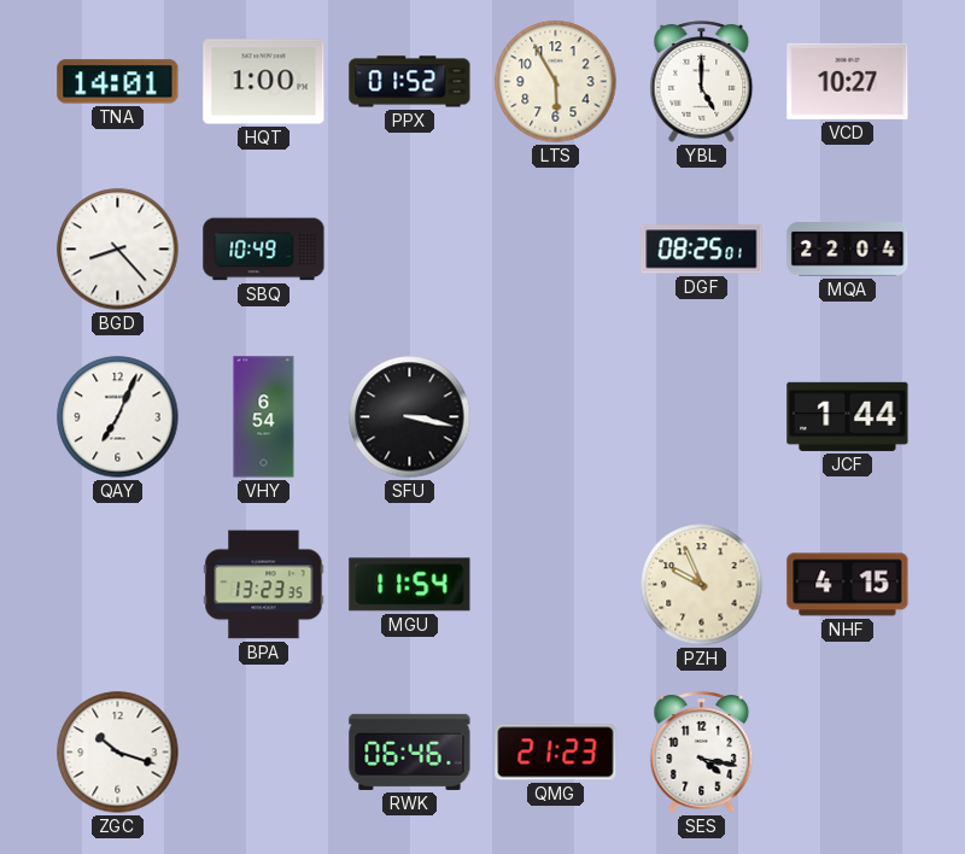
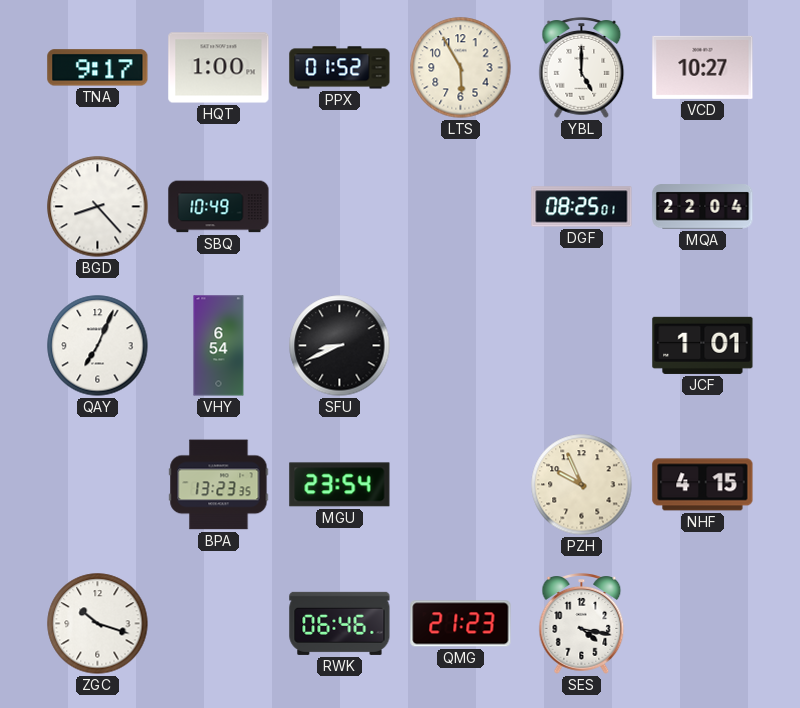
TNA: 14:01 -> 9:17
SFU: 3:17 -> 8:41
JCF: 1:44 -> 1:01
MGU: 11:54 -> 23:54
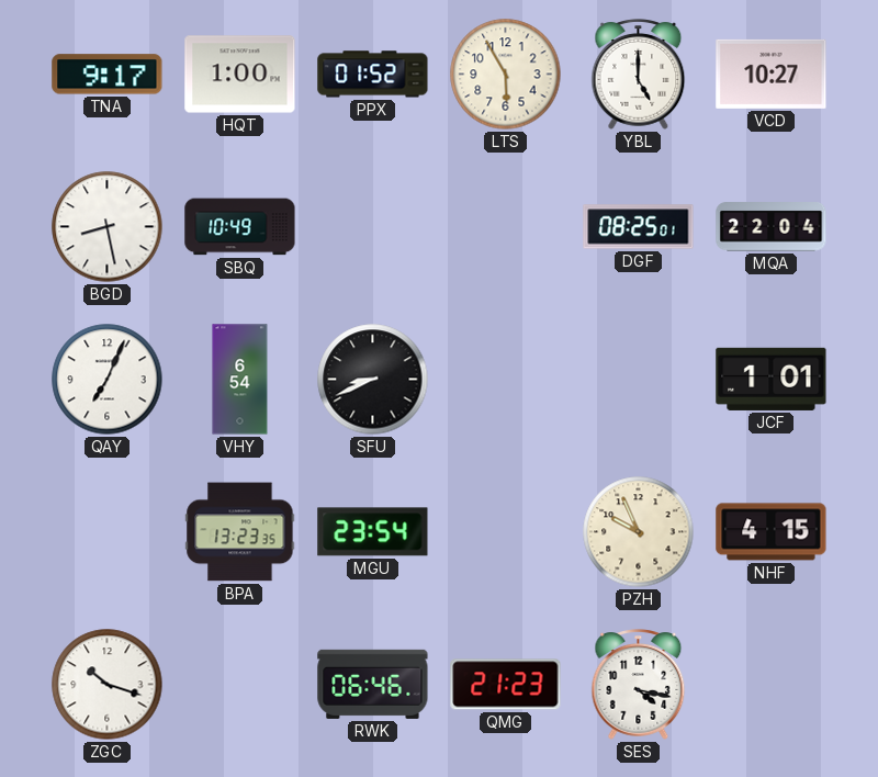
BGD: 8:23 -> 8:28
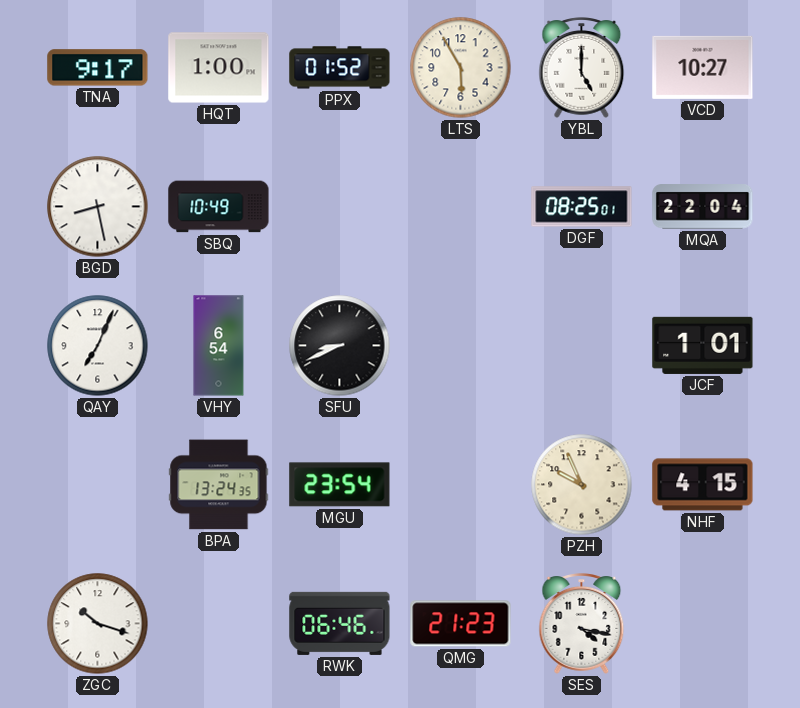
BPA: 13:23 -> 13:24
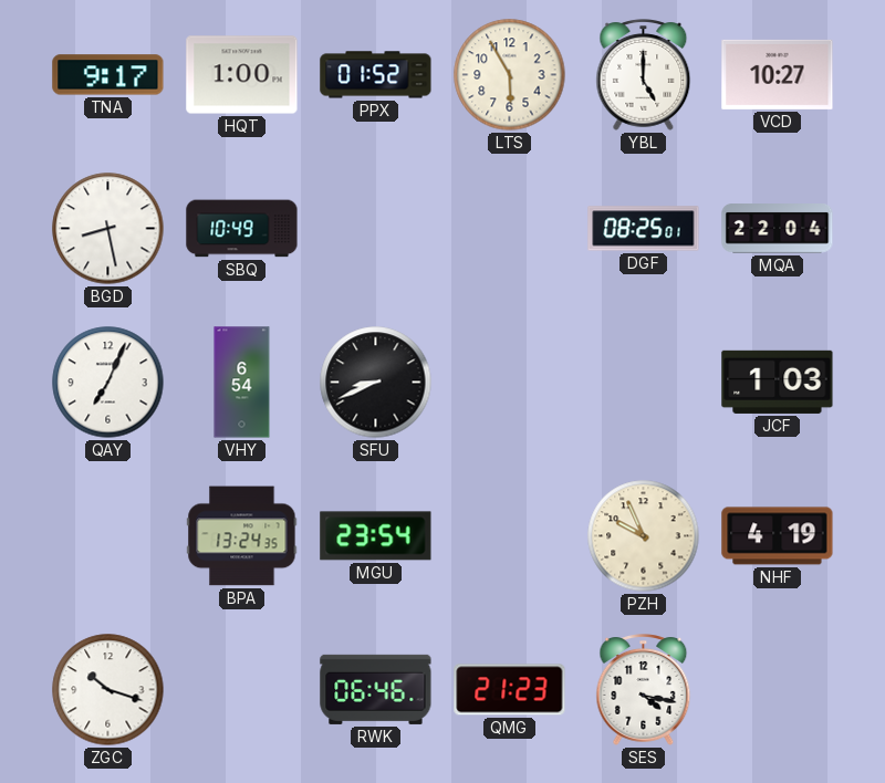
JCF: 1:01 -> 1:03
NHF: 4:15 -> 4:19
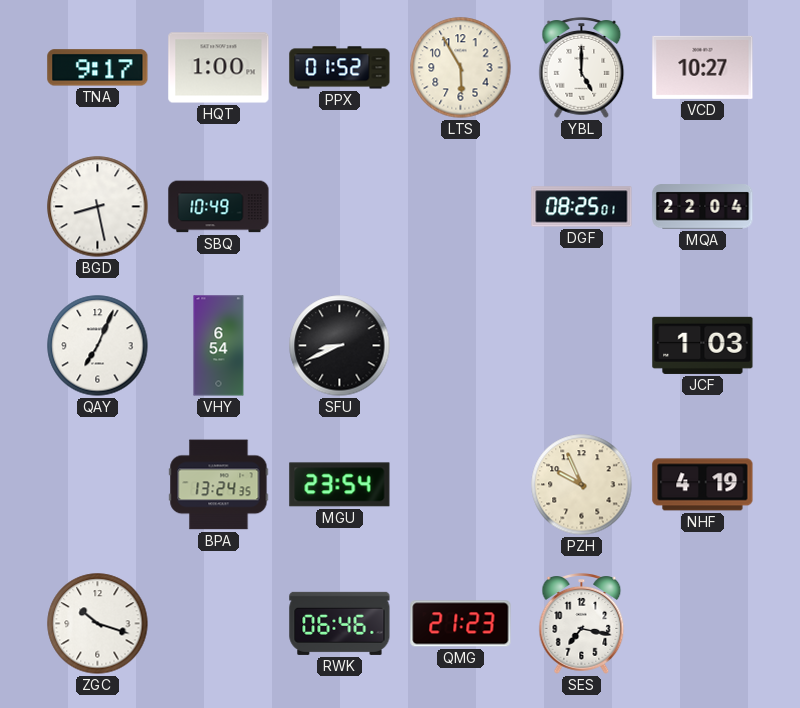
SES: 4:17 -> 7:17
